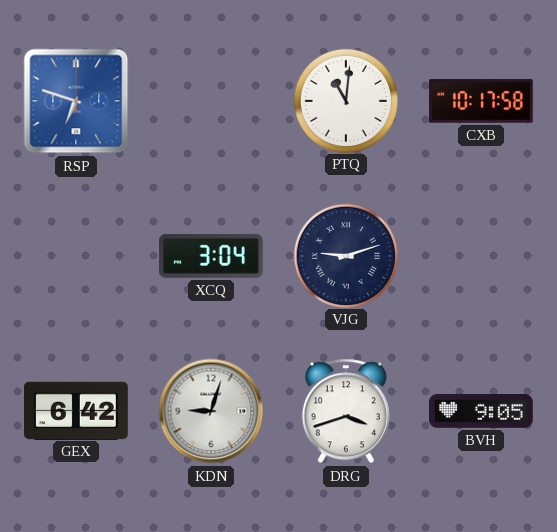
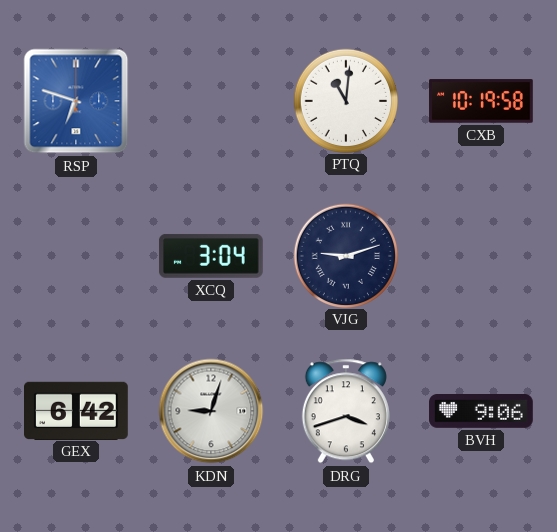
CXB: 10:17 -> 10:19
BVH: 9:05 -> 9:06
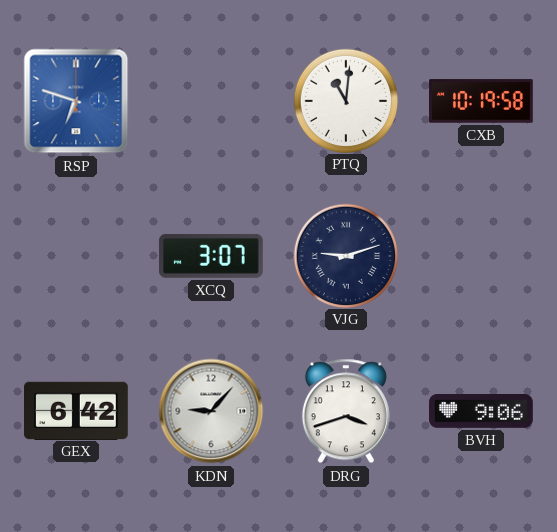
XCQ: 3:04 -> 3:07
KDN: 9:03 -> 9:07
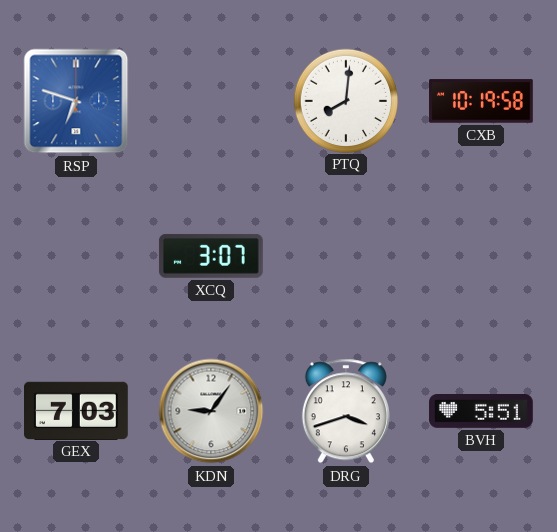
PTQ: 11:01 -> 8:01
VJG: 9:12 -> none
GEX: 6:42 -> 7:03
KDN: 9:07 -> 9:06
BVH: 9:06 -> 5:51
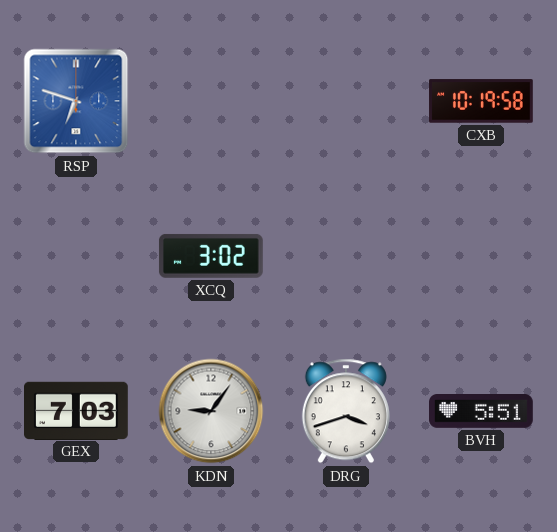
PTQ: 8:01 -> none
XCQ: 3:07 -> 3:02
